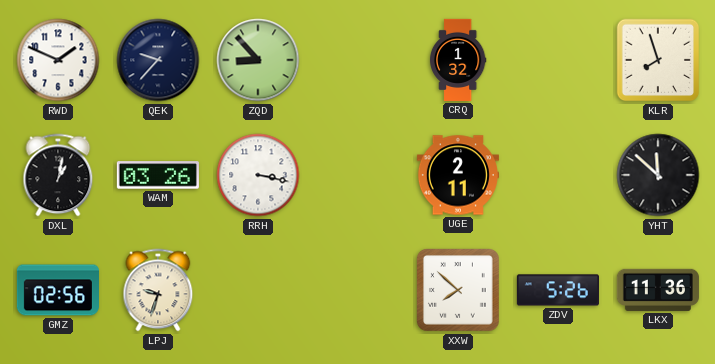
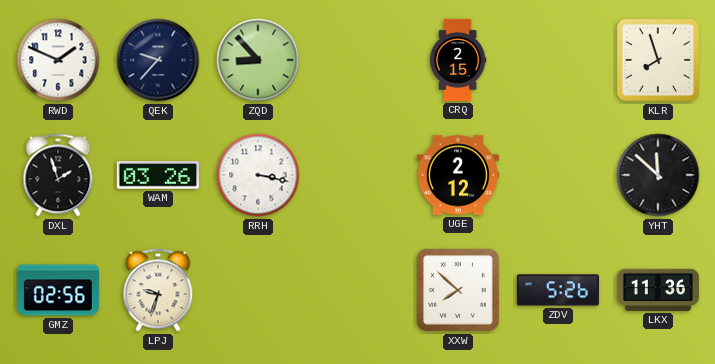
CRQ: 1:32 -> 2:15
DXL: 1:02 -> 1:57
UGE: 2:11 -> 2:12
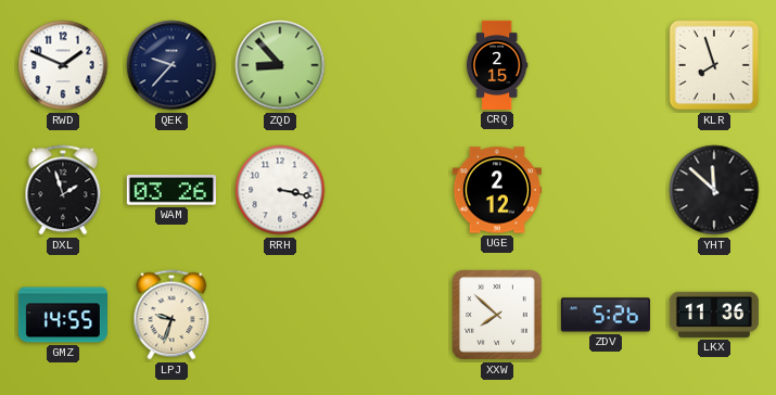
GMZ: 02:56 -> 14:55
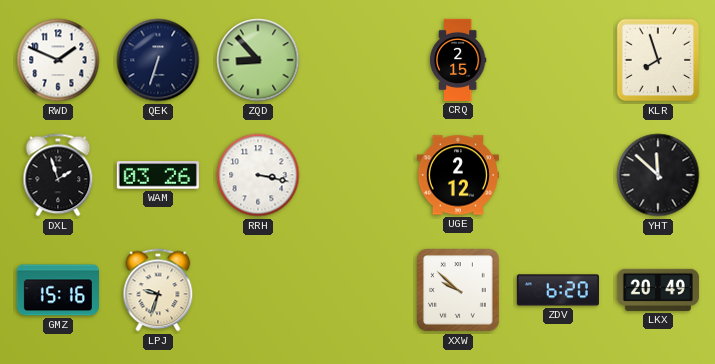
QEK: 9:37 -> 6:33
GMZ: 14:55 -> 15:16
XXW: 7:52 -> 9:52
ZDV: 5:26 -> 6:20
LKX: 11:36 -> 20:49
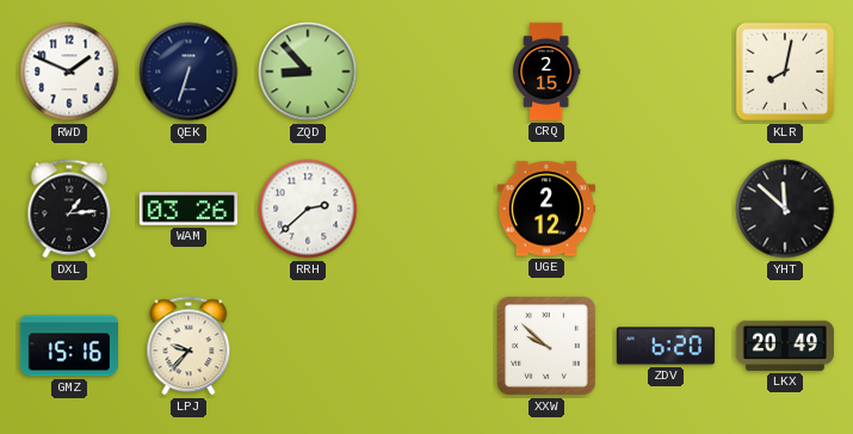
KLR: 7:57 -> 8:02
DXL: 1:57 -> 1:14
RRH: 3:17 -> 2:38
LPJ: 9:33 -> 9:37
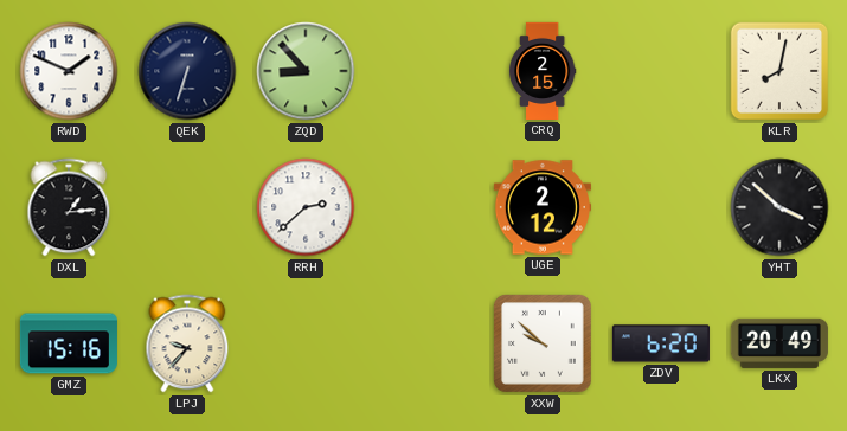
WAM: 03:26 -> none
YHT: 11:52 -> 3:52
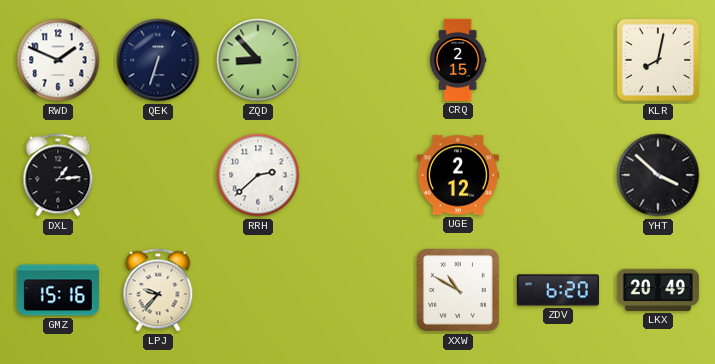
XXW: 9:52 -> 10:50
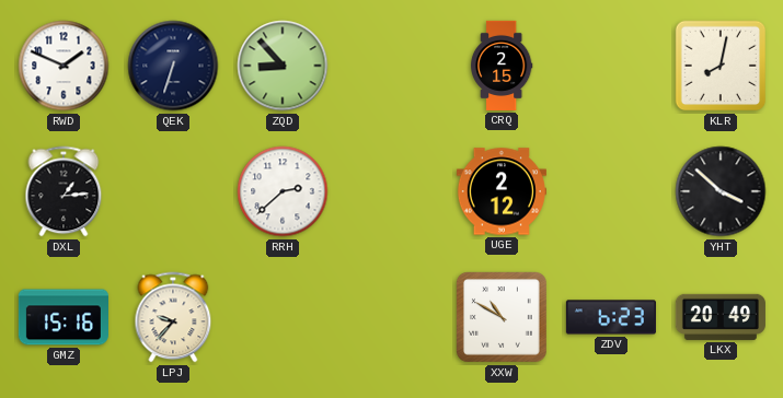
ZDV: 6:20 -> 6:23
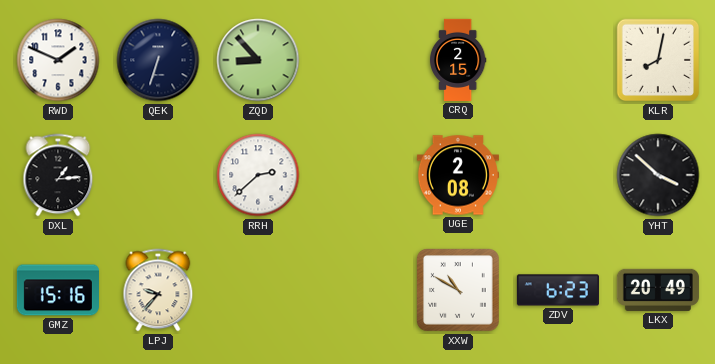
UGE: 2:12 -> 2:08
